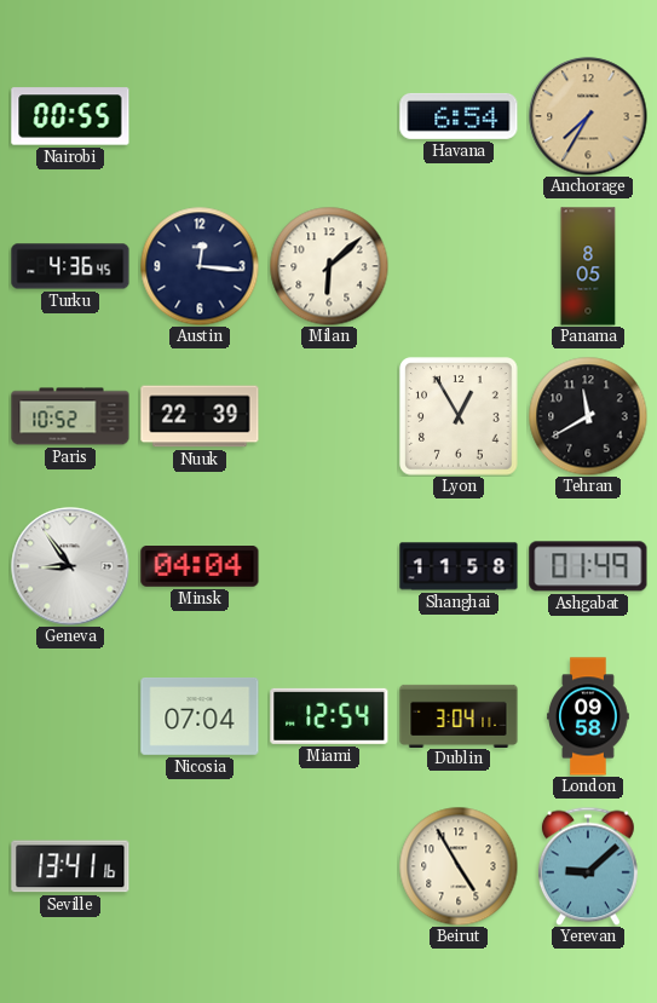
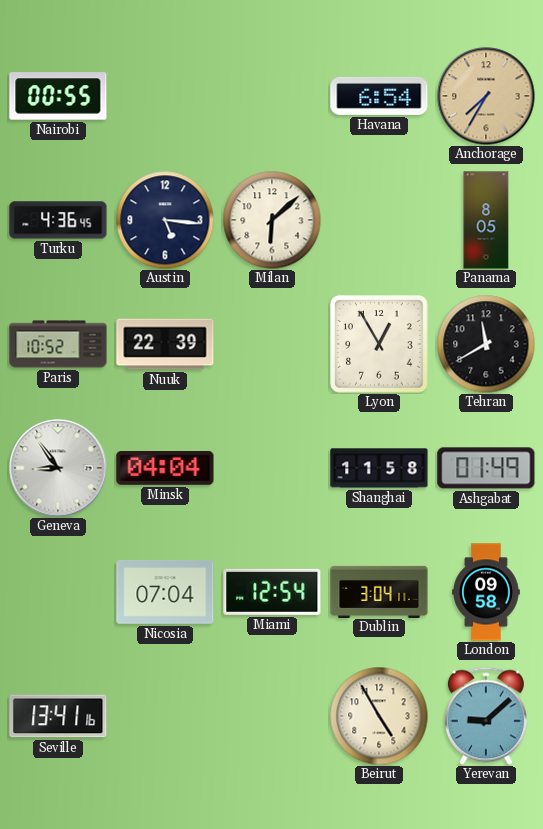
Austin: 12:16 -> 5:16
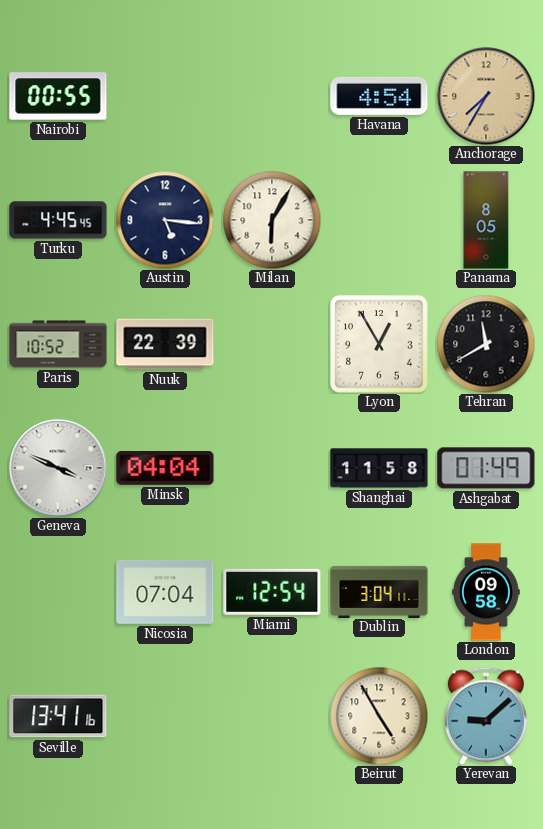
Havana: 6:54 -> 4:54
Turku: 4:36 -> 4:45
Milan: 6:08 -> 6:05
Geneva: 8:54 -> 3:49
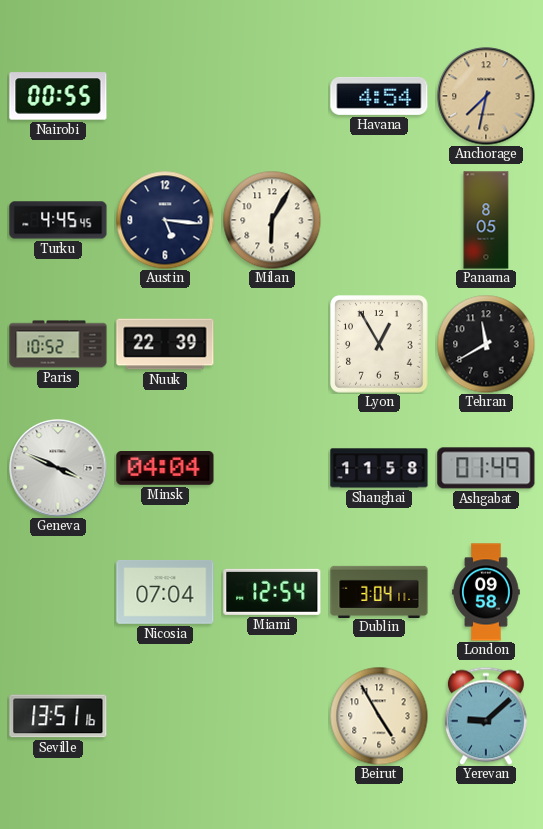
Anchorage: 7:35 -> 7:32
Seville: 13:41 -> 13:51
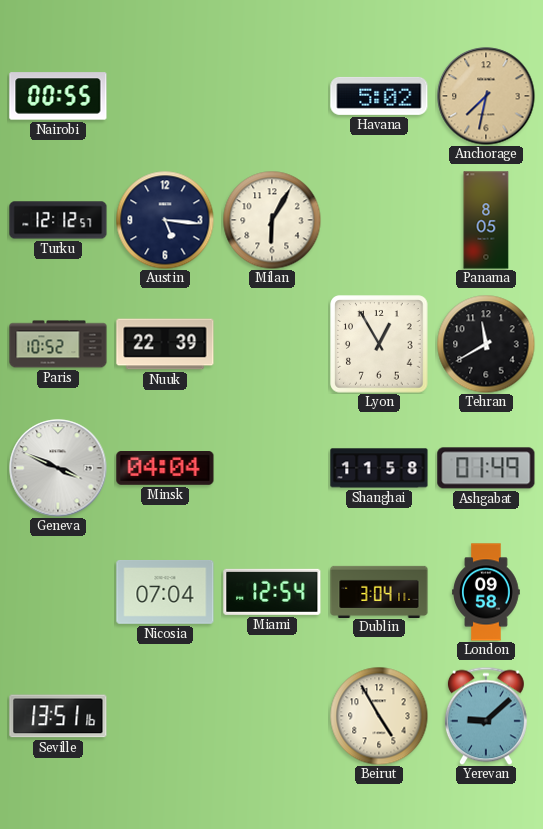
Havana: 4:54 -> 5:02
Turku: 4:45 -> 12:12
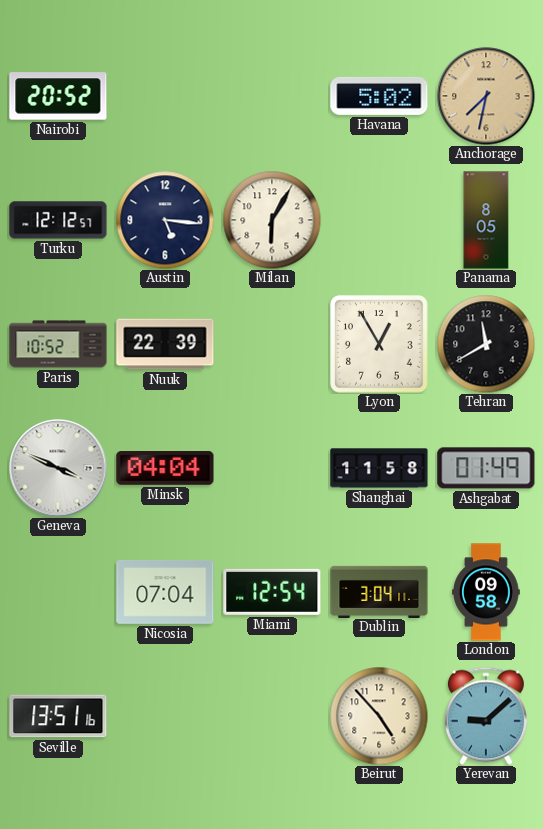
Nairobi: 00:55 -> 20:52
Beirut: 4:55 -> 4:53
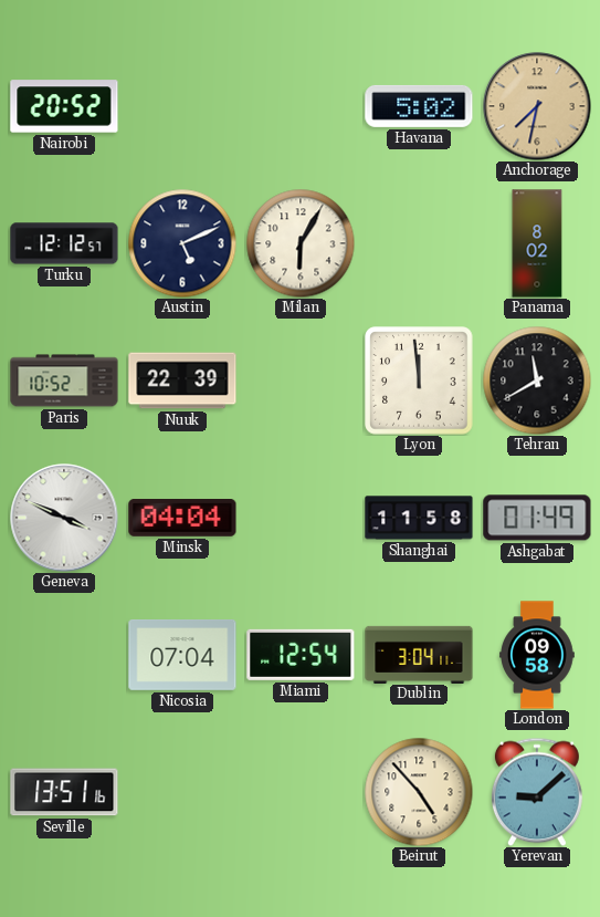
Austin: 5:16 -> 5:11
Panama: 8:05 -> 8:02
Lyon: 12:55 -> 11:59
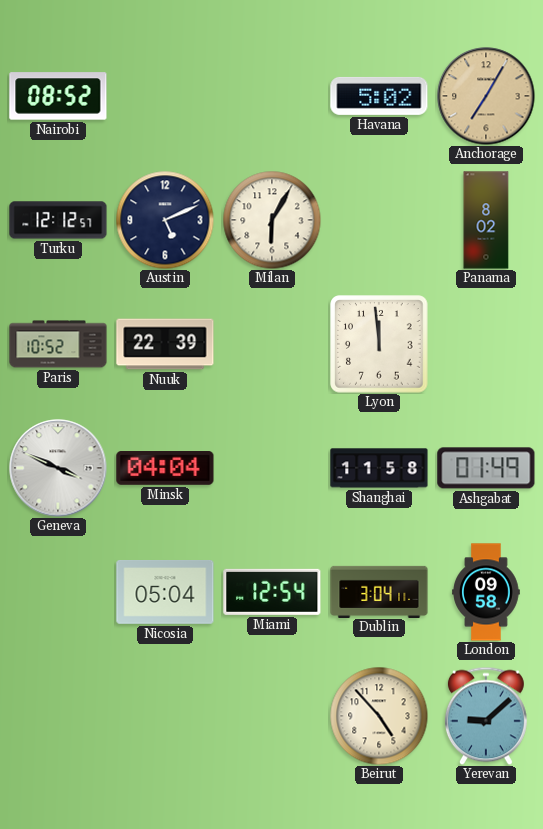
Nairobi: 20:52 -> 08:52
Anchorage: 7:32 -> 7:05
Tehran: 11:40 -> none
Nicosia: 07:04 -> 05:04
Seville: 13:51 -> none
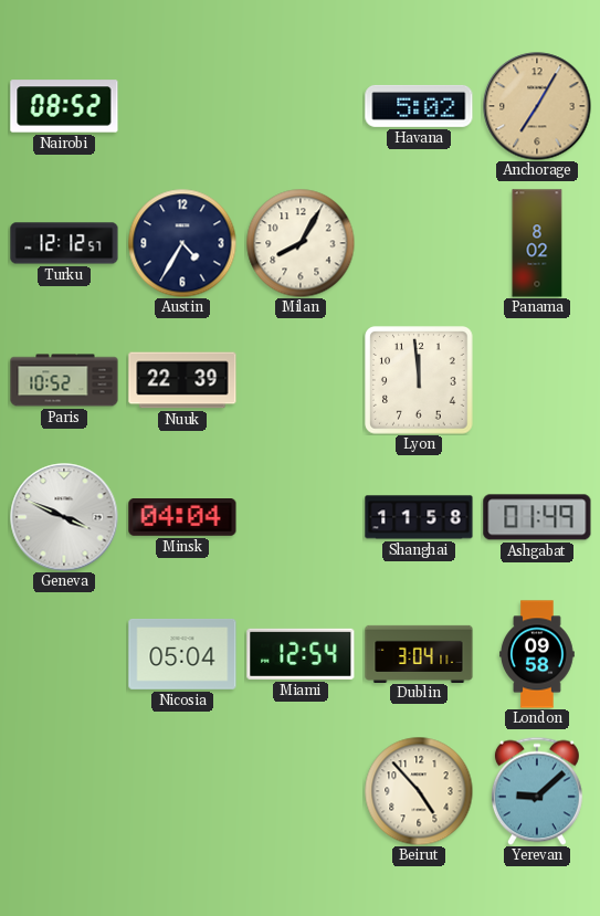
Austin: 5:11 -> 4:35
Milan: 6:05 -> 8:05
